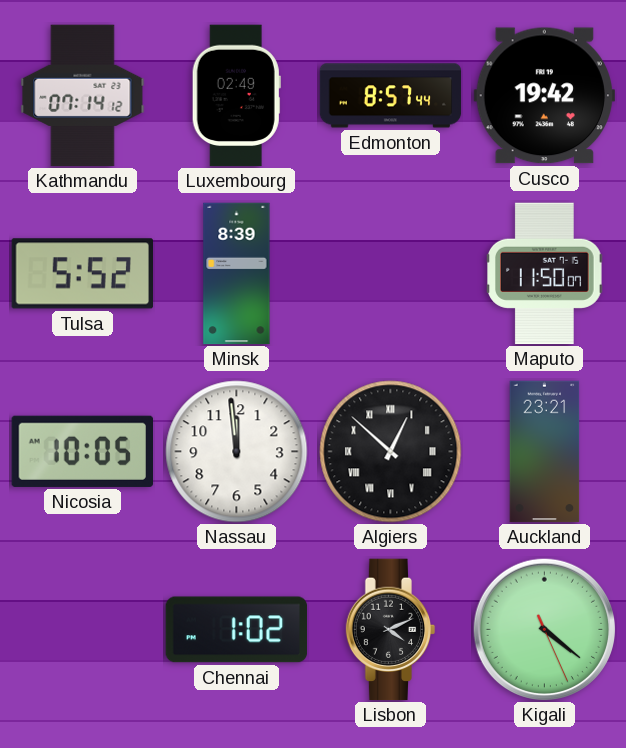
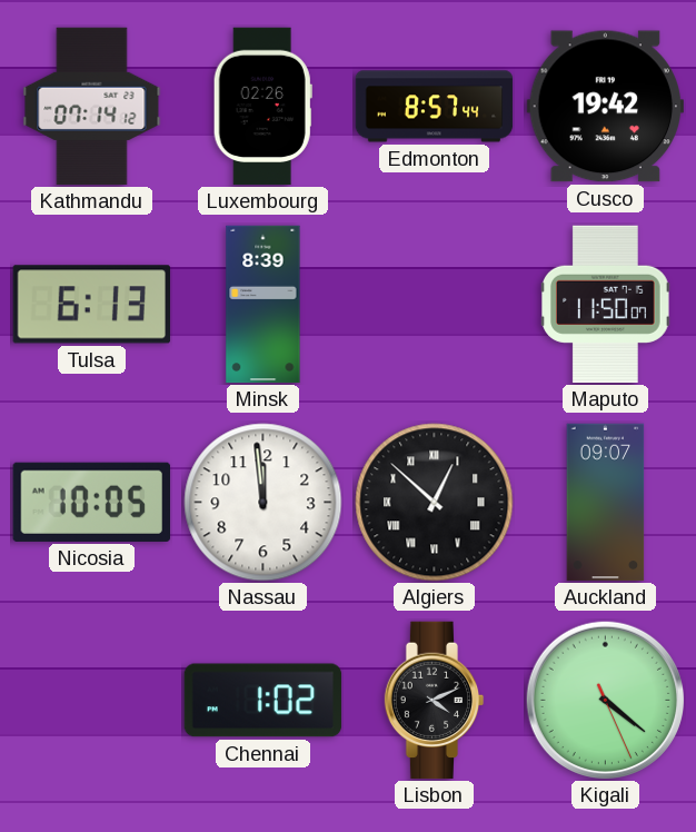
Luxembourg: 02:49 -> 02:26
Tulsa: 5:52 -> 6:13
Auckland: 23:21 -> 09:07
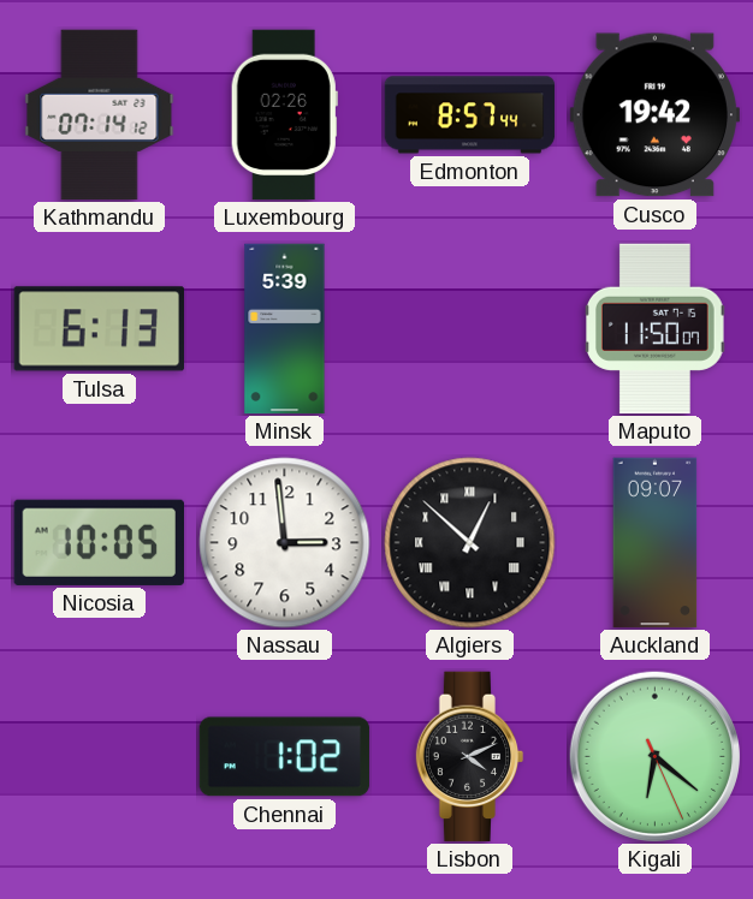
Minsk: 8:39 -> 5:39
Nassau: 11:59 -> 2:59
Kigali: 4:21 -> 6:21
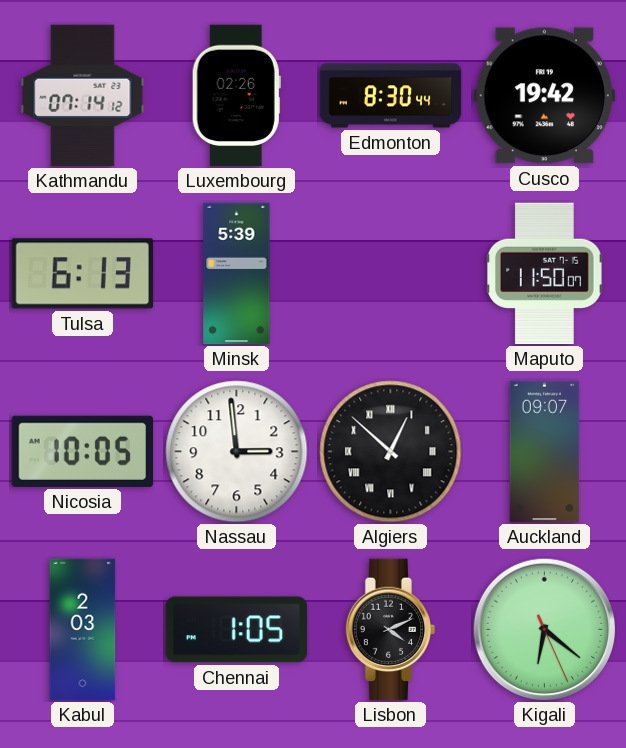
Edmonton: 8:57 -> 8:30
Kabul: none -> 2:03
Chennai: 1:02 -> 1:05
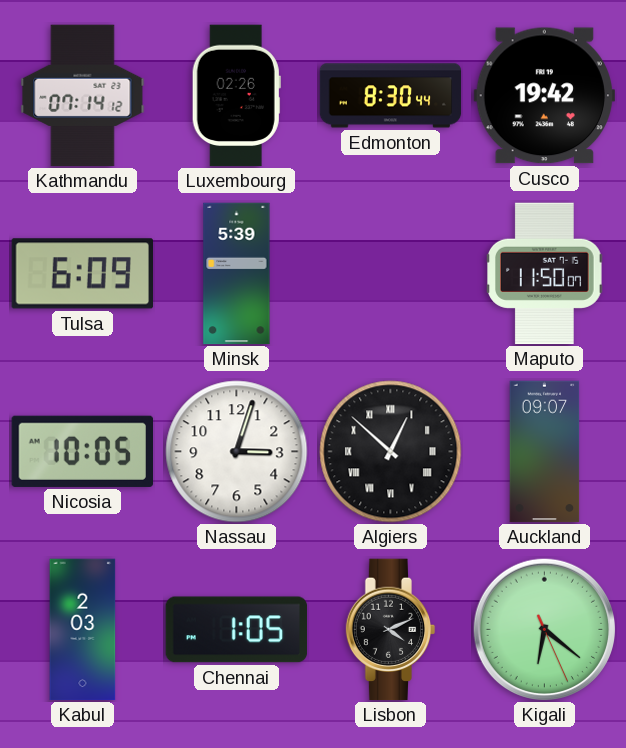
Tulsa: 6:13 -> 6:09
Nassau: 2:59 -> 3:03
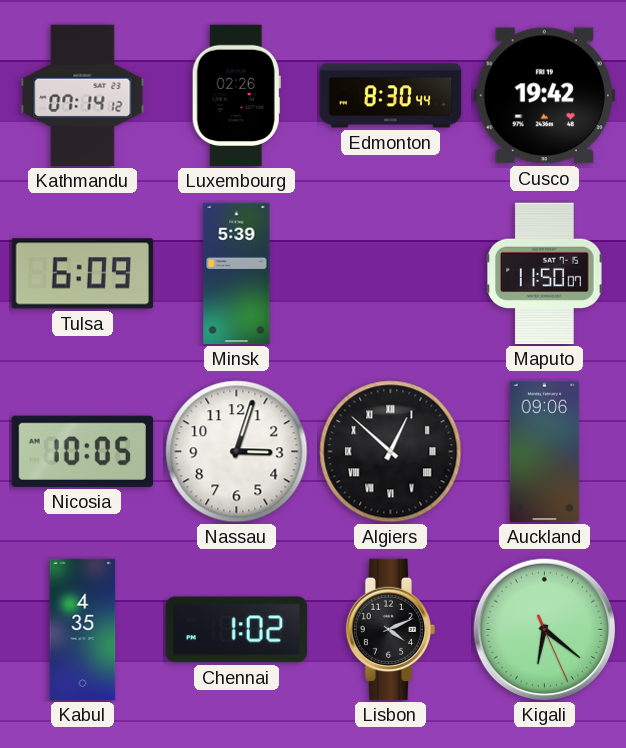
Auckland: 09:07 -> 09:06
Kabul: 2:03 -> 4:35
Chennai: 1:05 -> 1:02
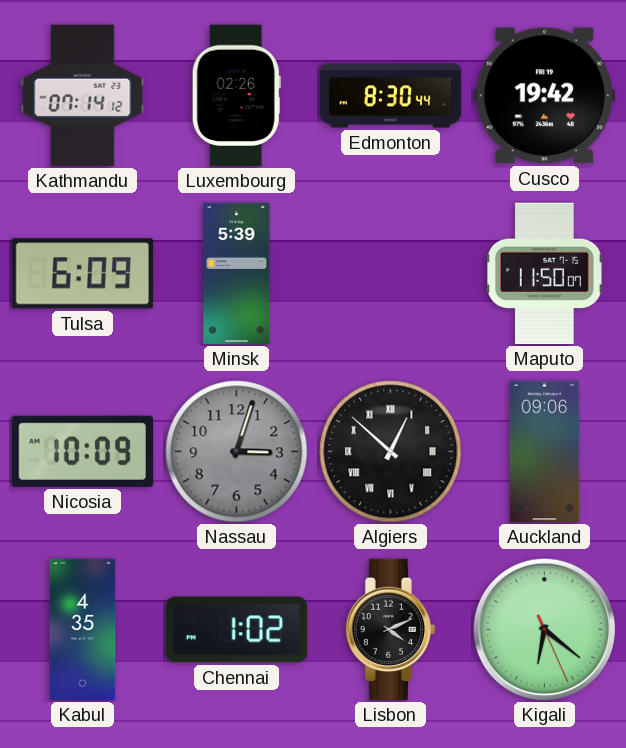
Nicosia: 10:05 -> 10:09
Nassau dial: white -> grey
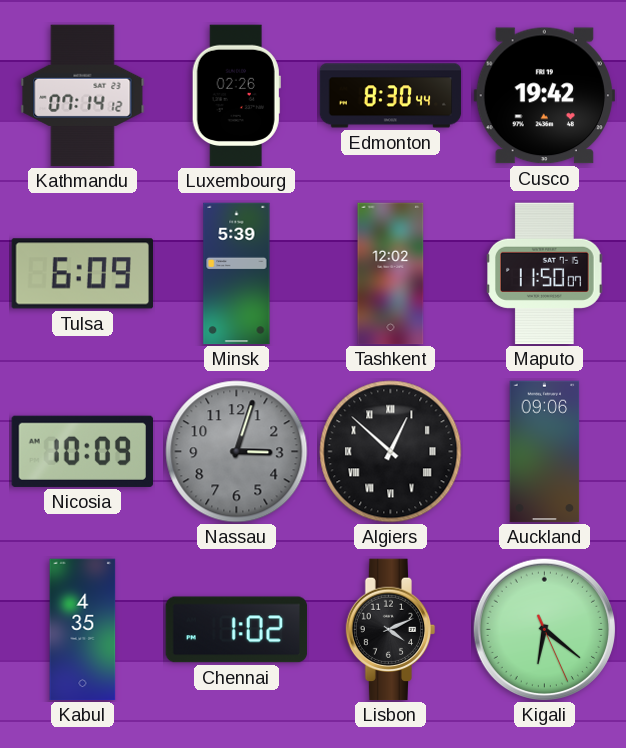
Tashkent: none -> 12:02
